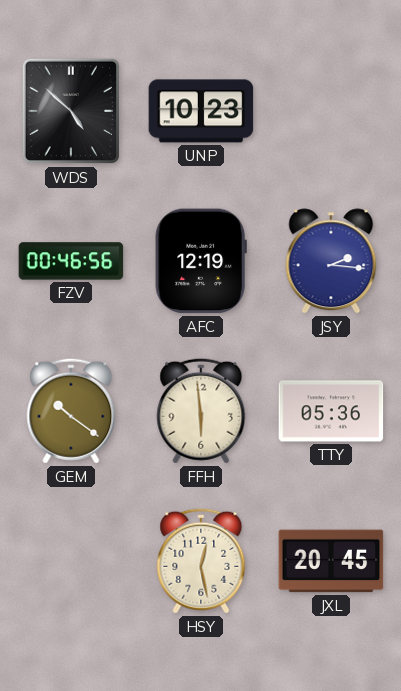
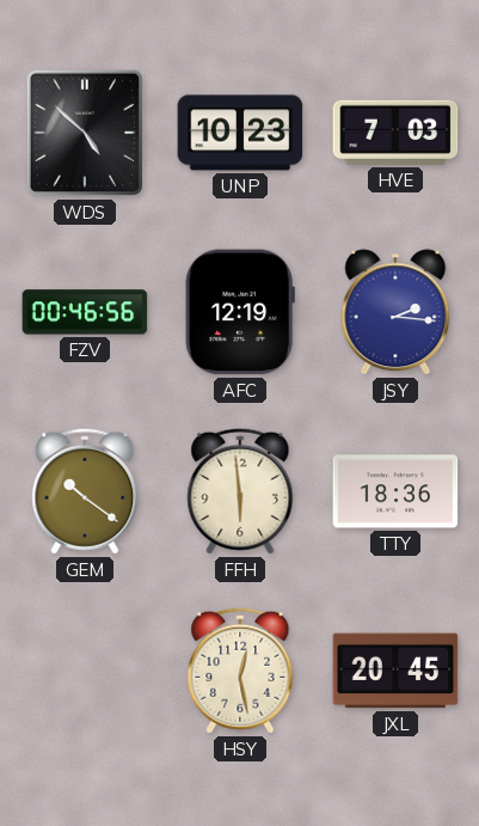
HVE: none -> 7:03
TTY: 05:36 -> 18:36
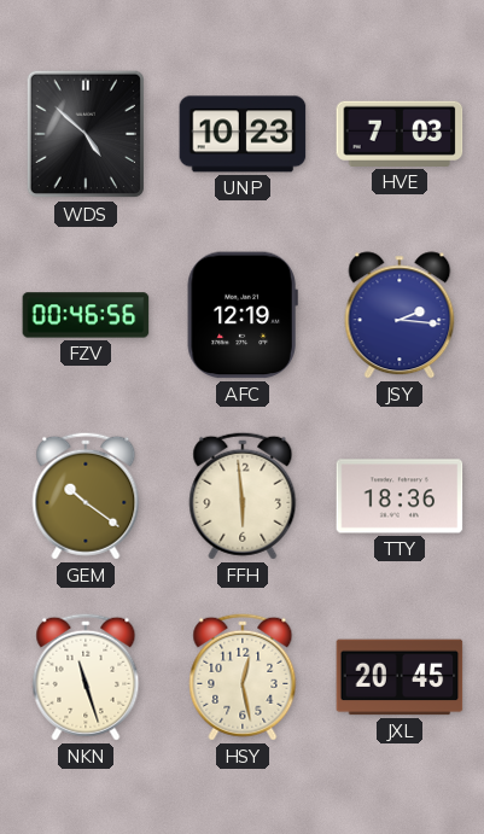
NKN: none -> 11:27
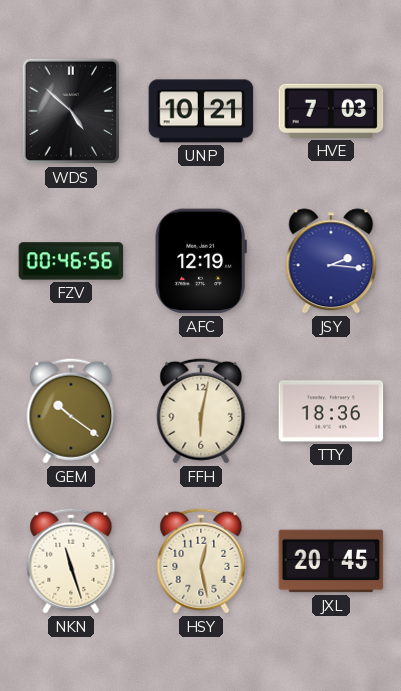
UNP: 10:23 -> 10:21
FFH: 5:59 -> 6:02
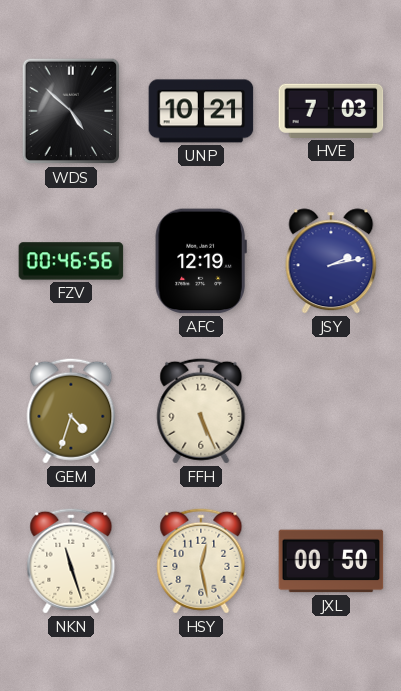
JSY: 2:16 -> 2:13
GEM: 10:21 -> 4:33
FFH: 6:02 -> 5:26
TTY: 18:36 -> none
JXL: 20:45 -> 00:50
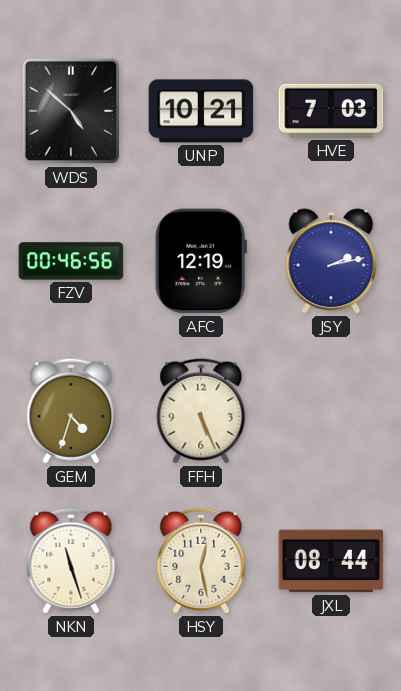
JXL: 00:50 -> 08:44
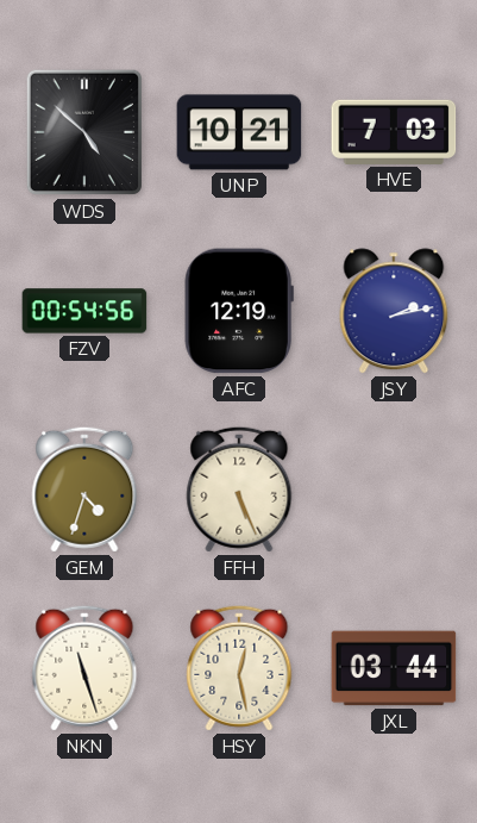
FZV: 00:46 -> 00:54
JXL: 08:44 -> 03:44
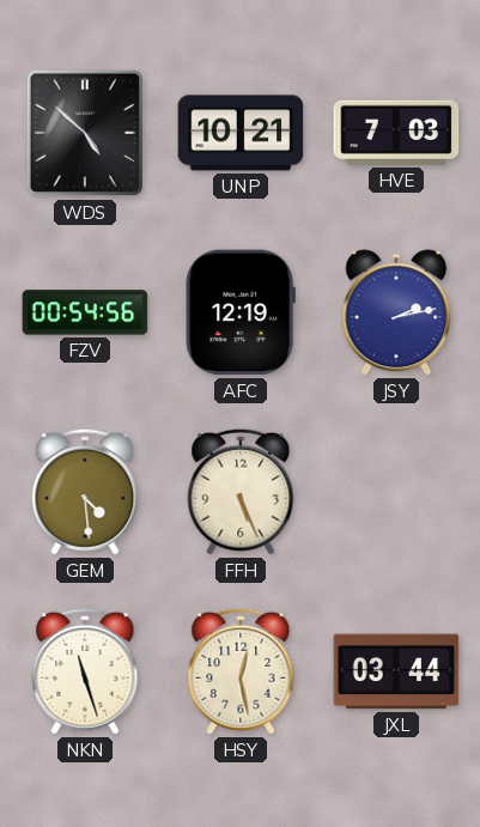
GEM: 4:33 -> 4:29
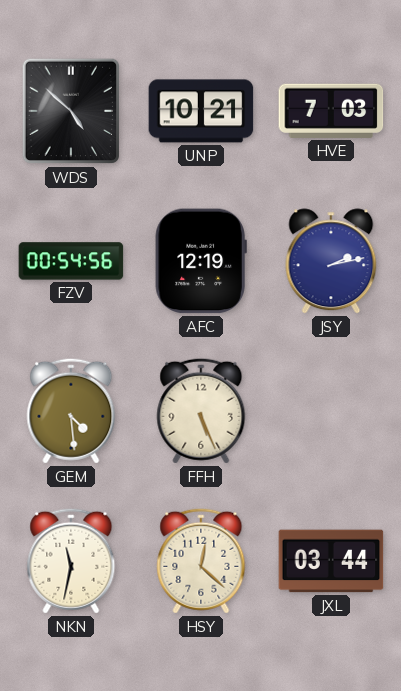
NKN: 11:27 -> 11:32
HSY: 12:28 -> 12:22
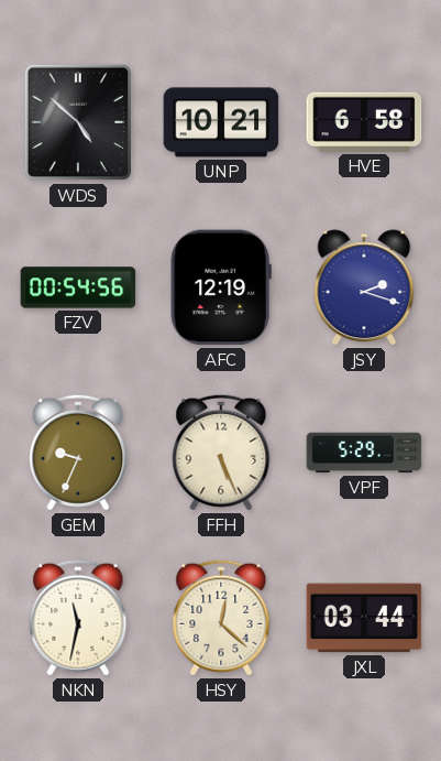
HVE: 7:03 -> 6:58
JSY: 2:13 -> 2:18
GEM: 4:29 -> 9:34
VPF: none -> 5:29
